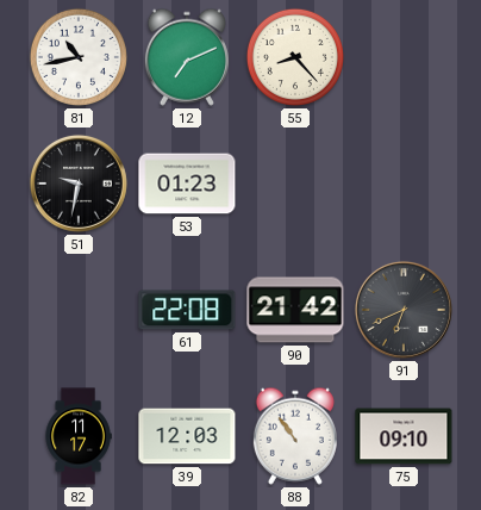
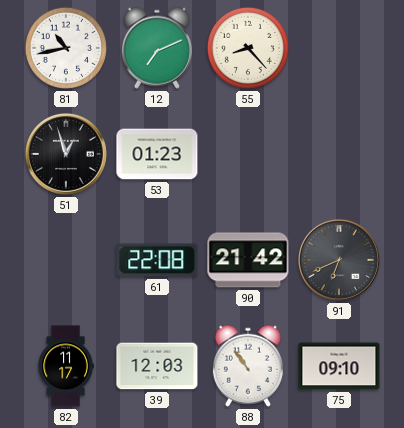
51: 9:32 -> 12:57
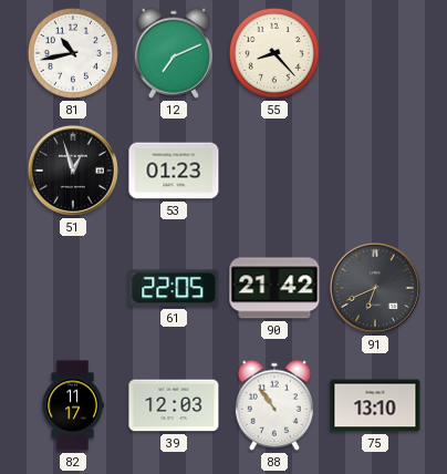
61: 22:08 -> 22:05
75: 09:10 -> 13:10
